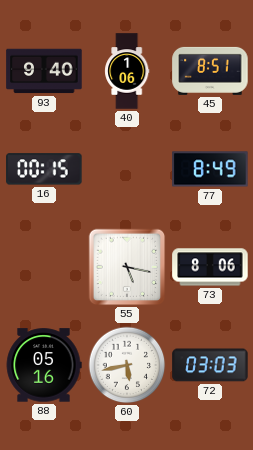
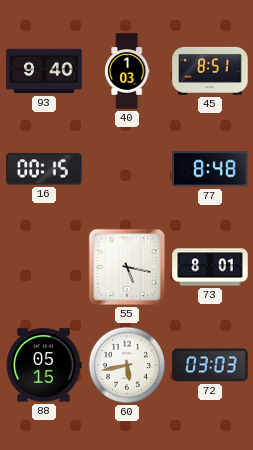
40: 1:06 -> 1:03
77: 8:49 -> 8:48
73: 8:06 -> 8:01
88: 05:16 -> 05:15
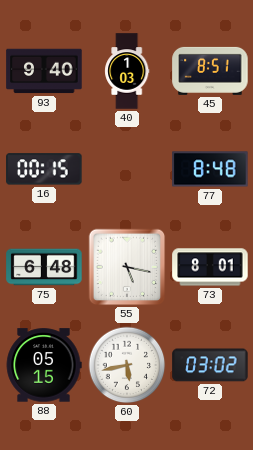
75: none -> 6:48
72: 03:03 -> 03:02
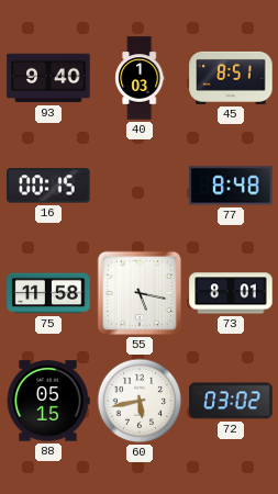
75: 6:48 -> 11:58
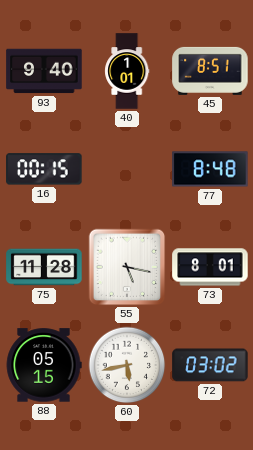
40: 1:03 -> 1:01
75: 11:58 -> 11:28
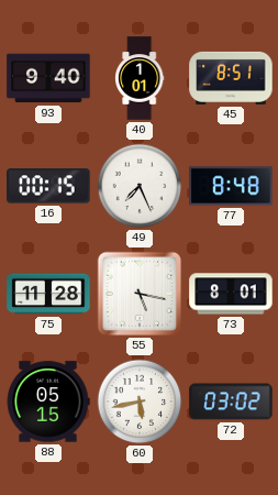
49: none -> 7:26
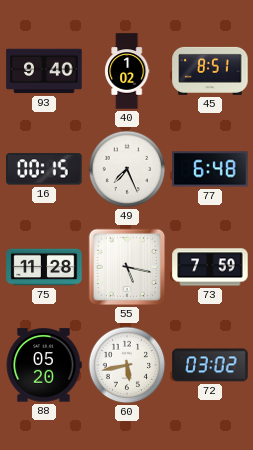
40: 1:01 -> 1:02
77: 8:48 -> 6:48
73: 8:01 -> 7:59
88: 05:15 -> 05:20
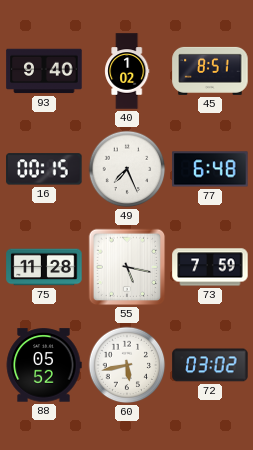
88: 05:20 -> 05:52
